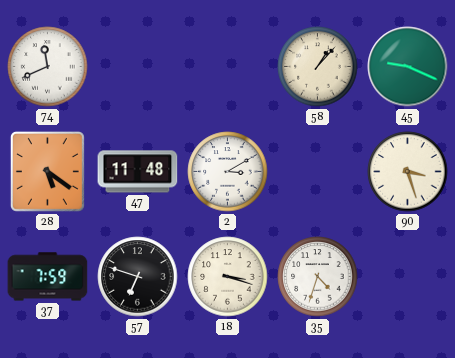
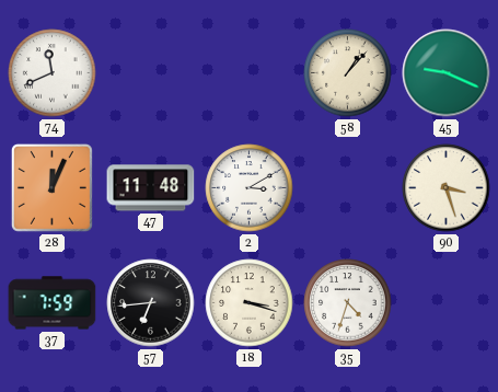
28: 5:21 -> 12:04
57: 6:48 -> 6:44
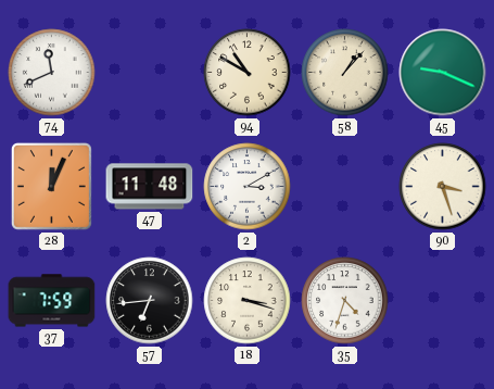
94: none -> 10:50
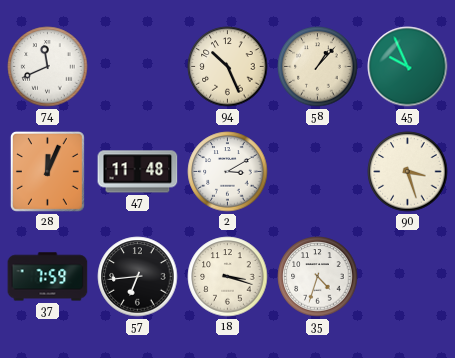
94: 10:50 -> 10:26
45: 9:19 -> 9:56
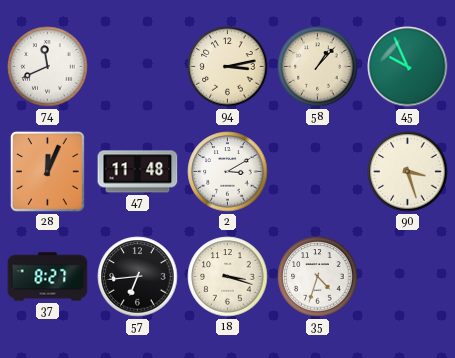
94: 10:26 -> 3:13
37: 7:59 -> 8:27
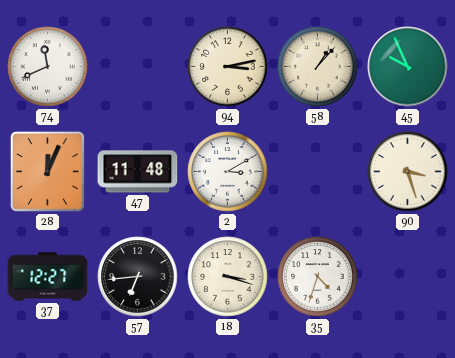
37: 8:27 -> 12:27
